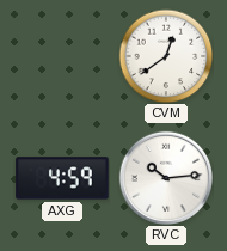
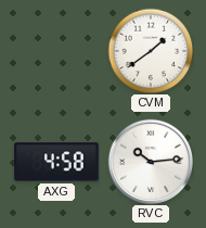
CVM: 12:39 -> 1:39
AXG: 4:59 -> 4:58
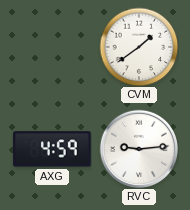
AXG: 4:58 -> 4:59
RVC: 10:14 -> 9:14
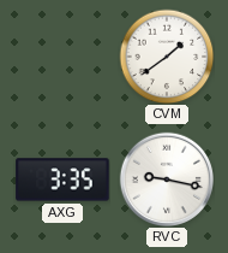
AXG: 4:59 -> 3:35
RVC: 9:14 -> 9:17
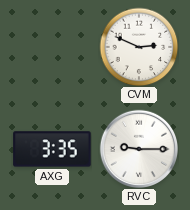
CVM: 1:39 -> 2:49
RVC: 9:17 -> 9:15
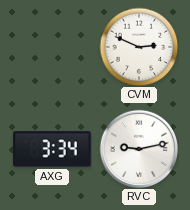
AXG: 3:35 -> 3:34
RVC: 9:15 -> 9:13
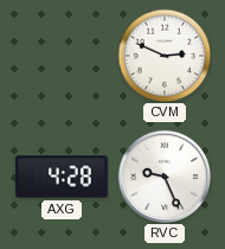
AXG: 3:34 -> 4:28
RVC: 9:13 -> 9:26
